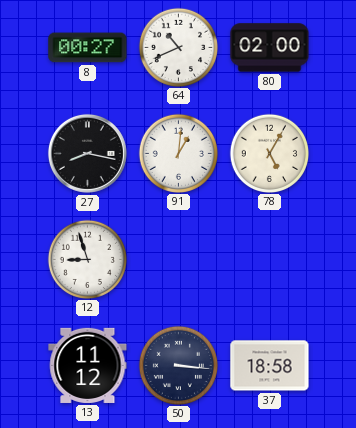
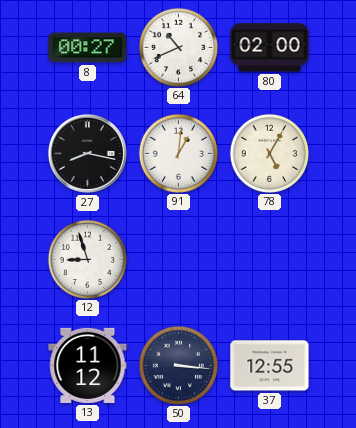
37: 18:58 -> 12:55
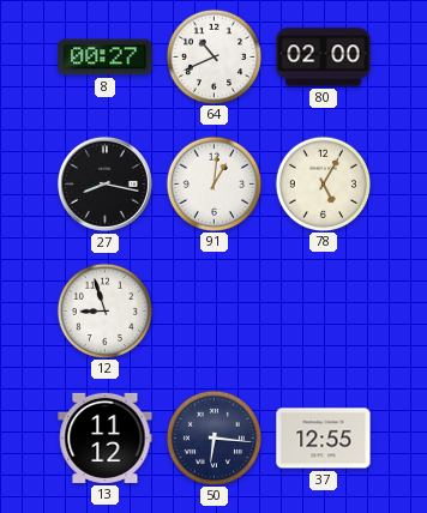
50: 3:16 -> 6:16
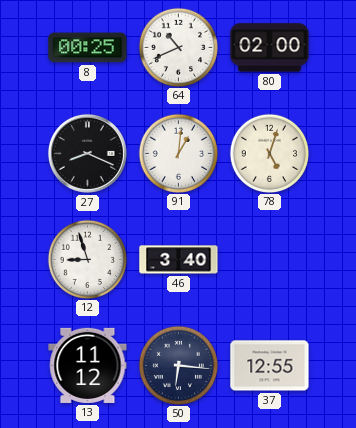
8: 00:27 -> 00:25
27: 8:17 -> 8:19
78: 5:05 -> 5:03
46: none -> 3:40
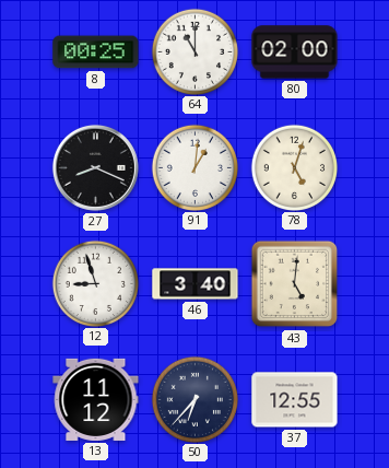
64: 10:41 -> 11:00
43: none -> 5:01
50: 6:16 -> 6:37
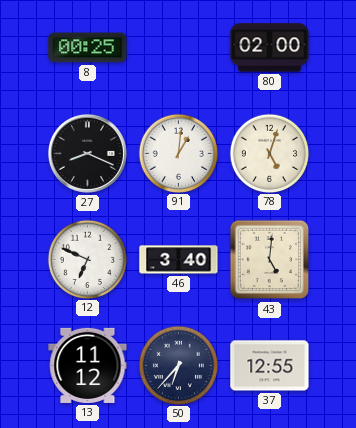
64: 11:00 -> none
12: 8:57 -> 6:49
